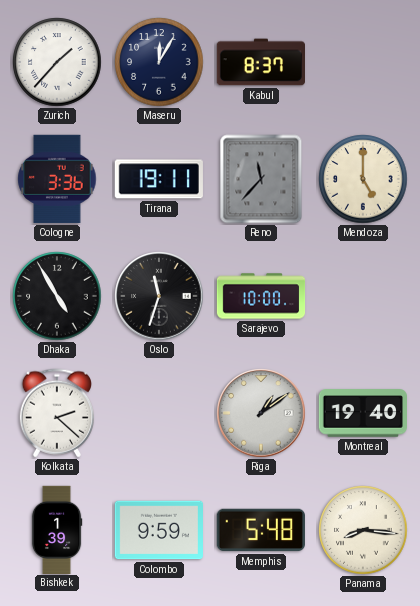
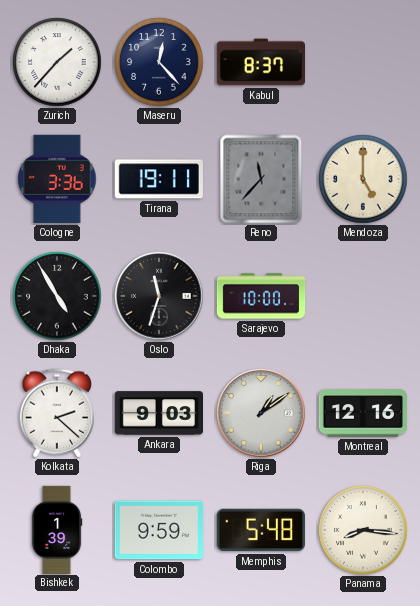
Maseru: 12:05 -> 12:23
Ankara: none -> 9:03
Montreal: 19:40 -> 12:16
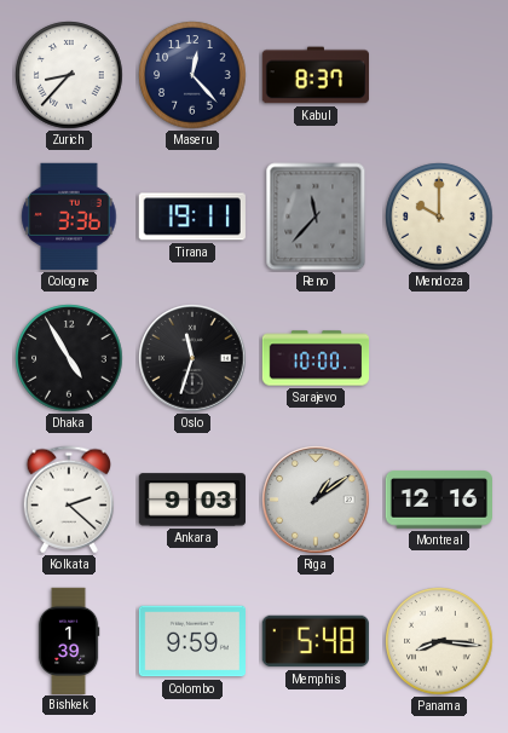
Zurich: 1:37 -> 8:37
Mendoza: 5:00 -> 10:00
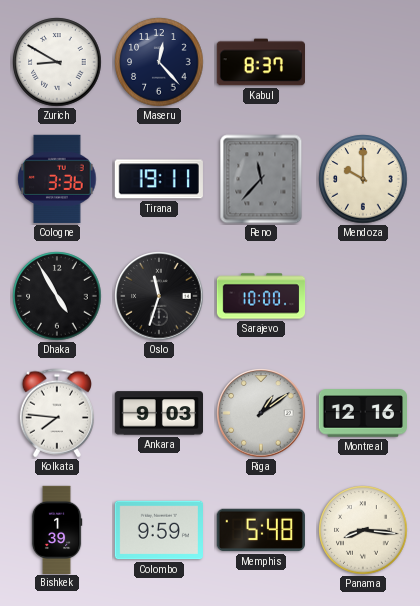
Zurich: 8:37 -> 8:50
Kolkata: 2:22 -> 7:46
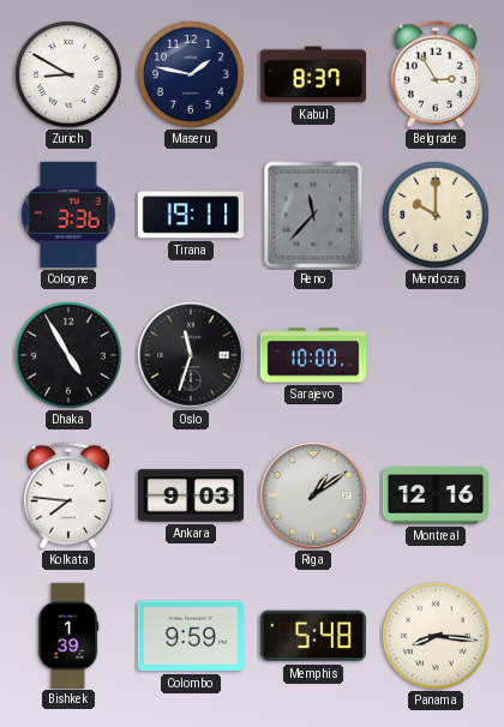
Maseru: 12:23 -> 1:47
Belgrade: none -> 2:55
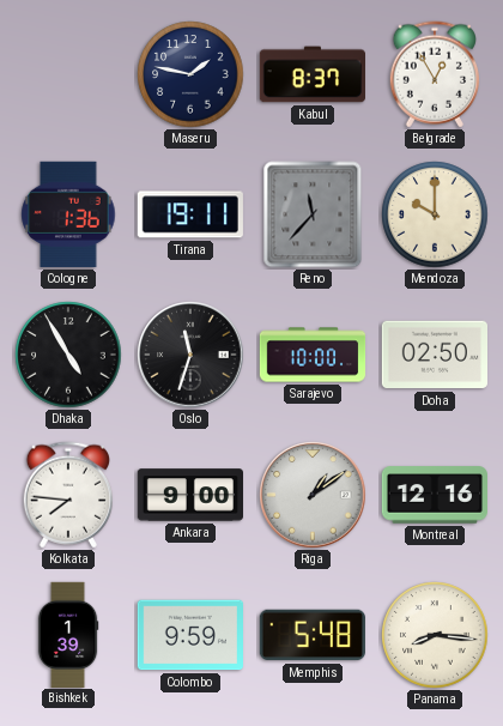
Zurich: 8:50 -> none
Belgrade: 2:55 -> 12:55
Cologne: 3:36 -> 1:36
Doha: none -> 02:50
Ankara: 9:03 -> 9:00
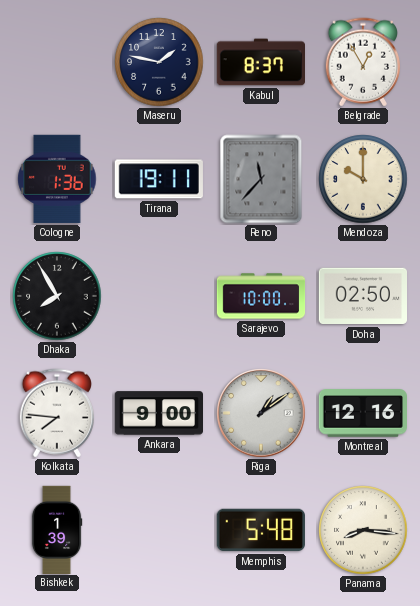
Dhaka: 4:55 -> 7:55
Oslo: 11:33 -> none
Colombo: 9:59 -> none
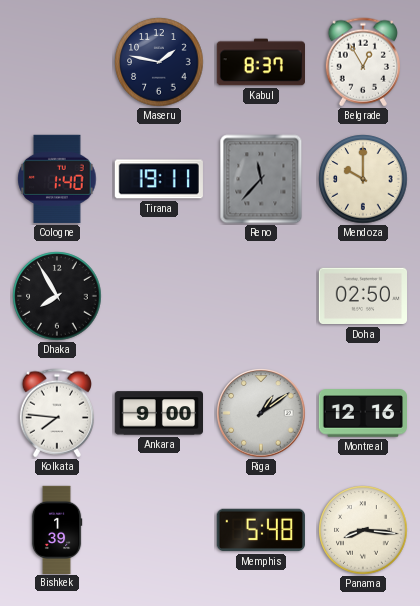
Cologne: 1:36 -> 1:40
Sarajevo: 10:00 -> none
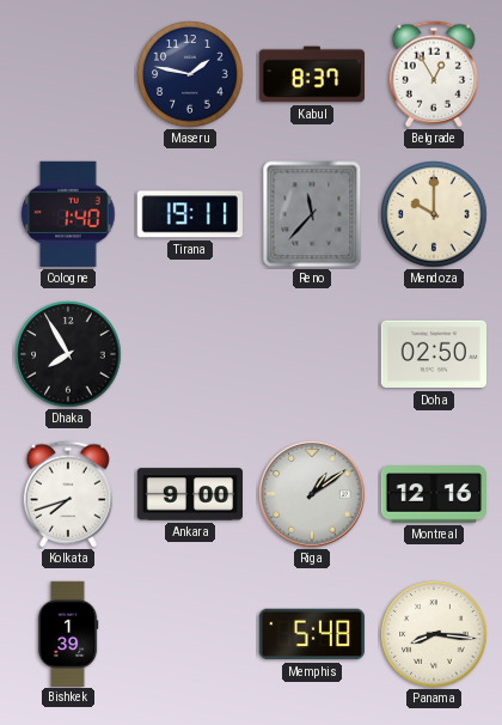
Kolkata: 7:46 -> 7:42
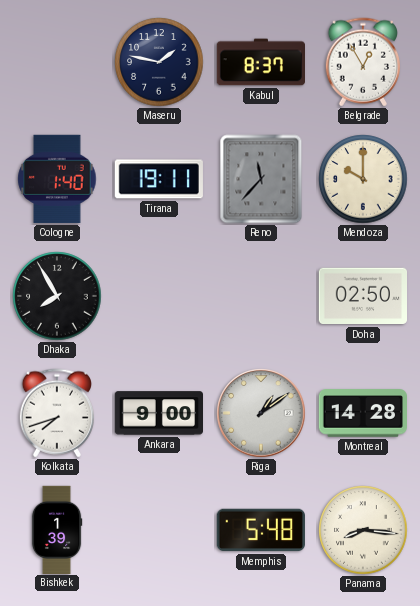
Montreal: 12:16 -> 14:28
